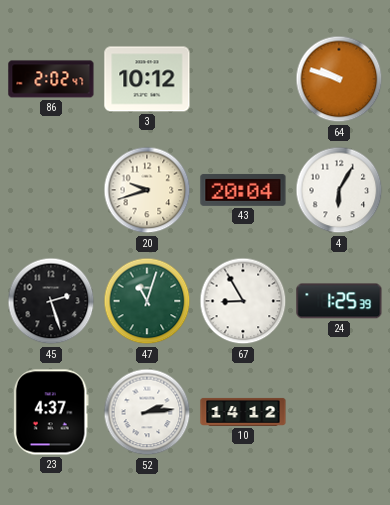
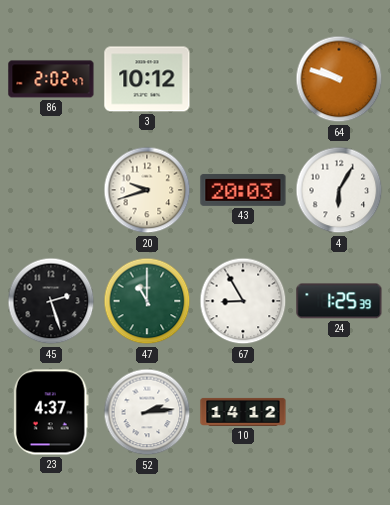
43: 20:04 -> 20:03
47: 11:03 -> 11:00
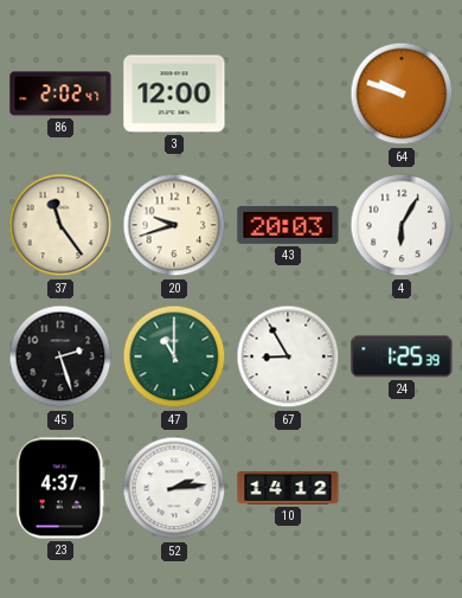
3: 10:12 -> 12:00
37: none -> 11:24
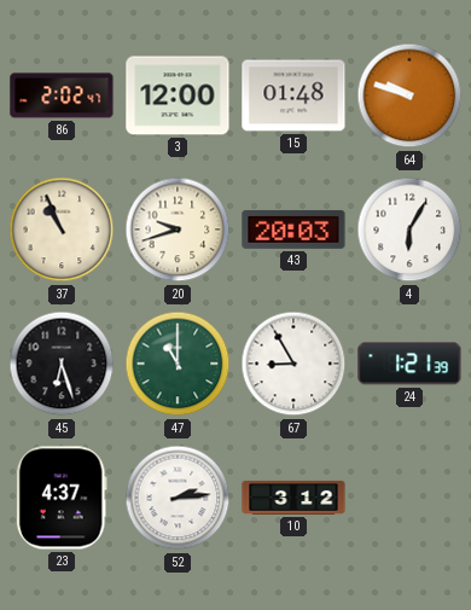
15: none -> 01:48
37: 11:24 -> 10:56
45: 2:27 -> 6:27
24: 1:25 -> 1:21
10: 14:12 -> 3:12
